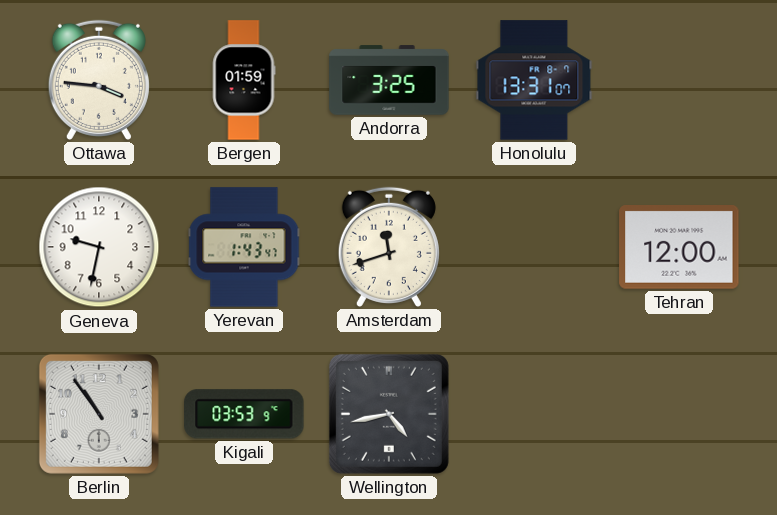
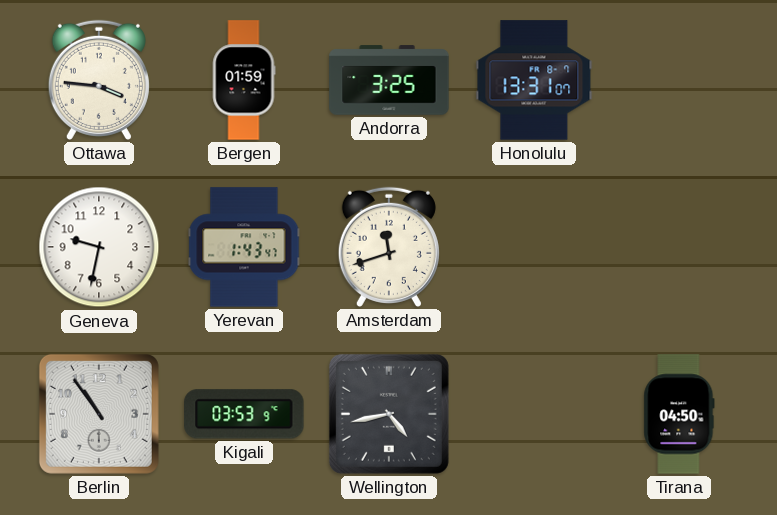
Tehran: 12:00 -> none
Tirana: none -> 04:50
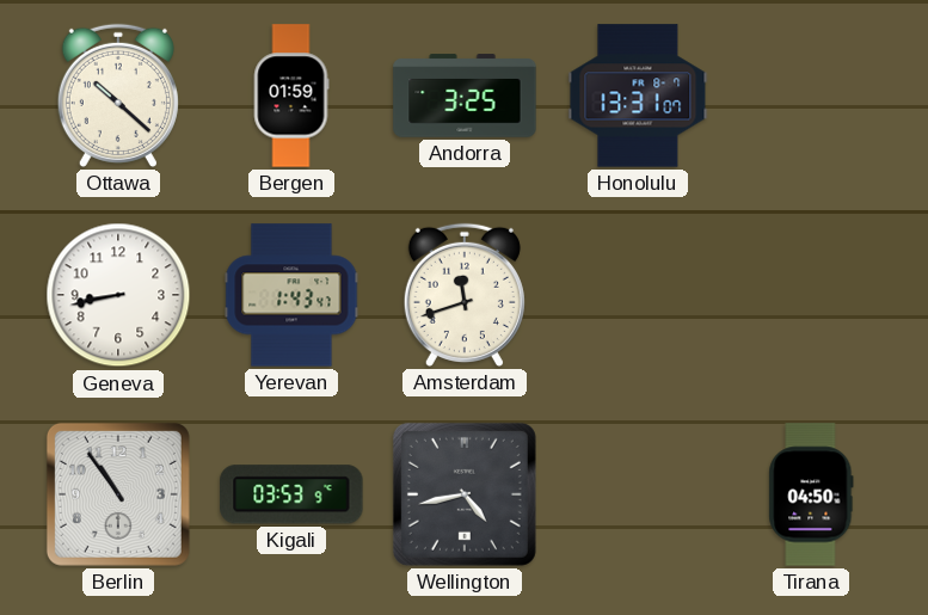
Ottawa: 3:46 -> 10:22
Geneva: 9:32 -> 8:43
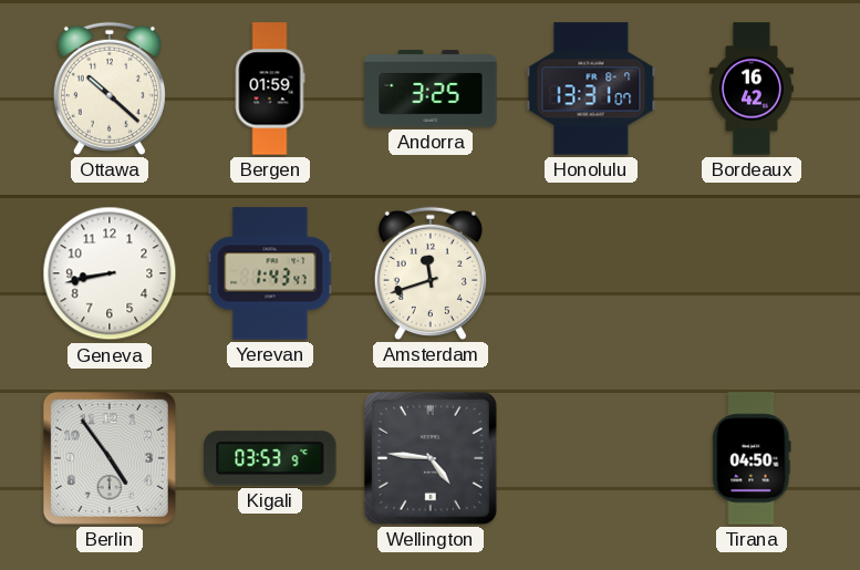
Bordeaux: none -> 16:42
Berlin: 10:54 -> 4:54
Wellington: 4:43 -> 4:46
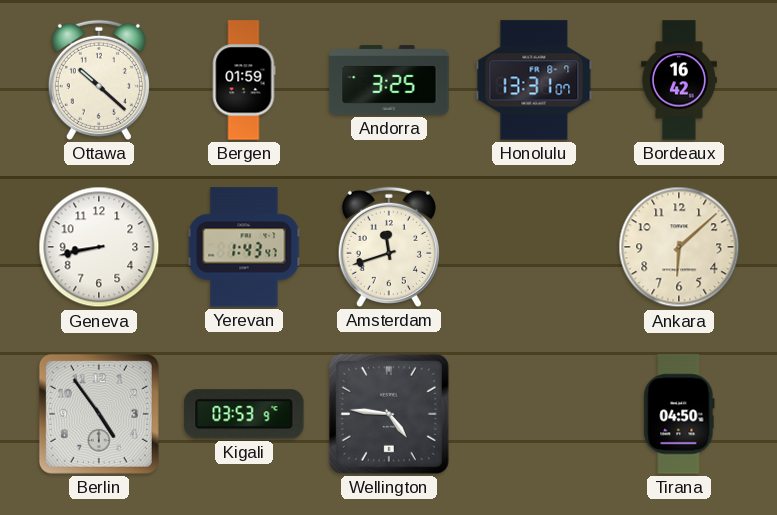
Ankara: none -> 6:08
